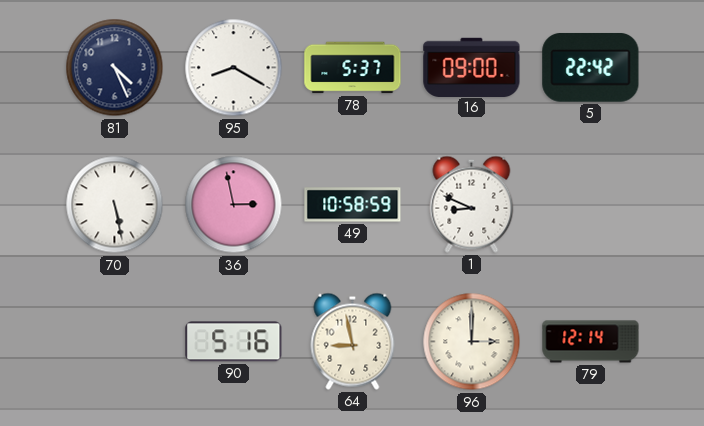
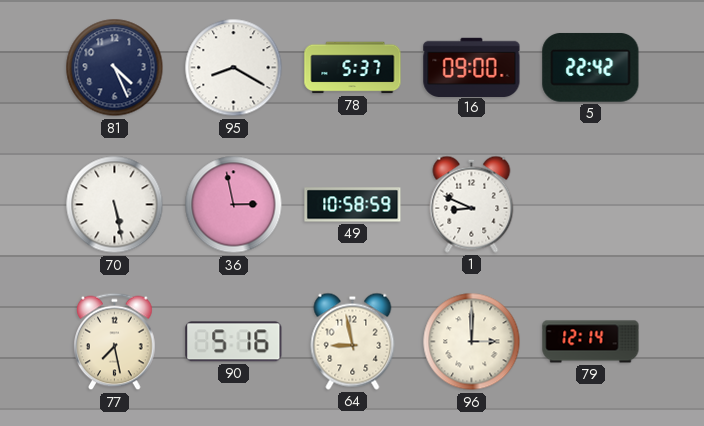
77: none -> 7:28
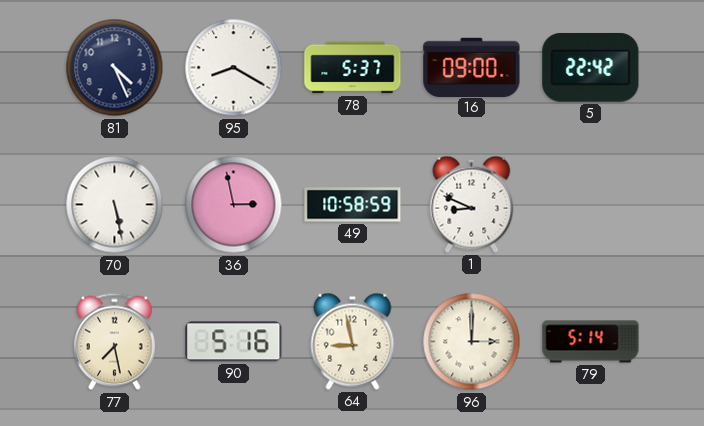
79: 12:14 -> 5:14
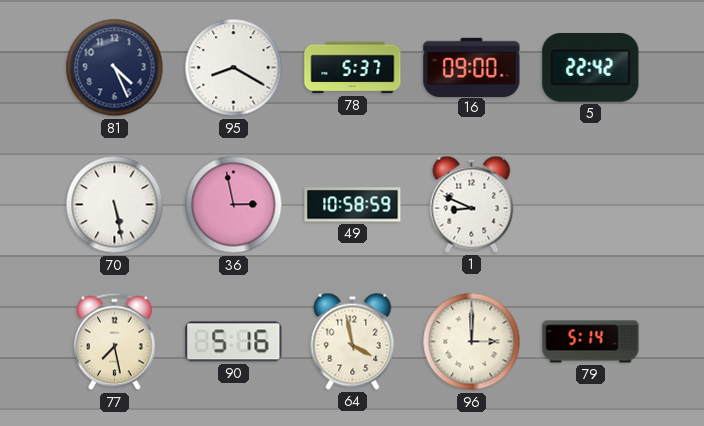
64: 8:58 -> 3:58
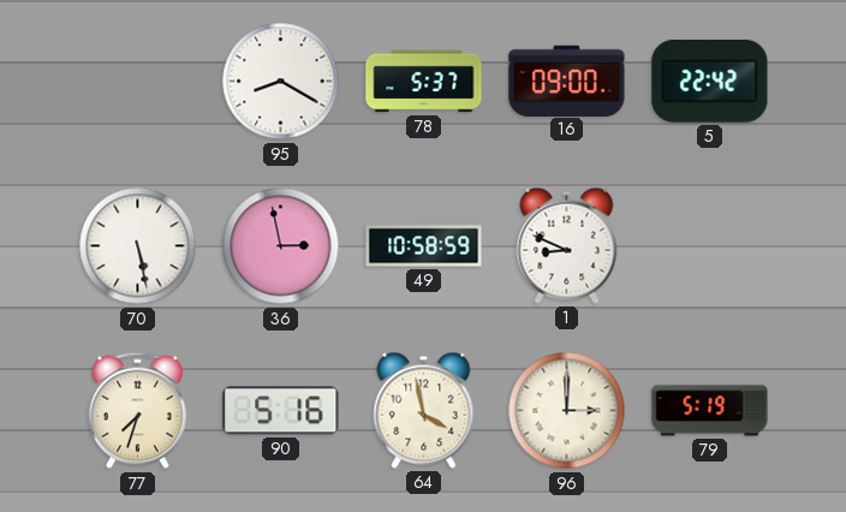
81: 4:26 -> none
77: 7:28 -> 7:33
79: 5:14 -> 5:19
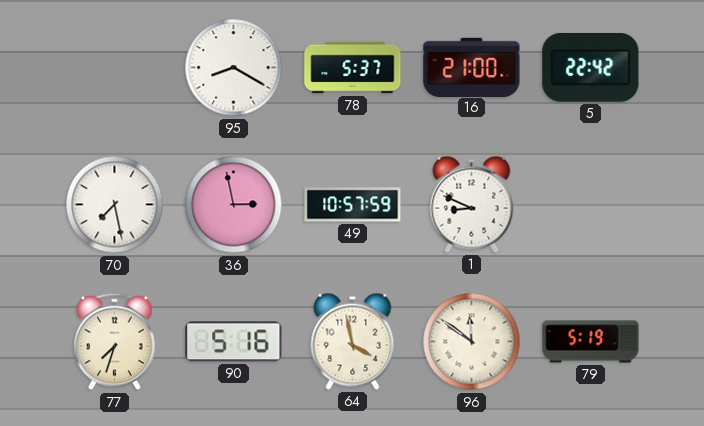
16: 09:00 -> 21:00
70: 5:28 -> 7:28
49: 10:58 -> 10:57
96: 3:00 -> 11:51
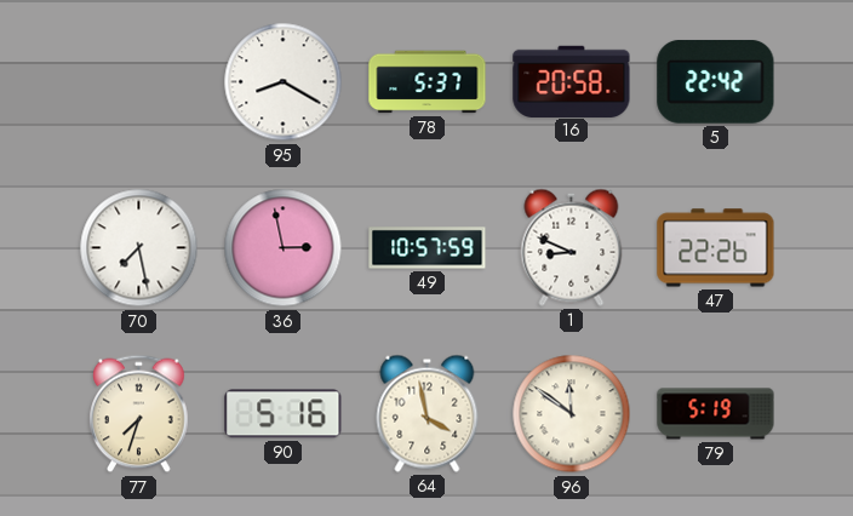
16: 21:00 -> 20:58
47: none -> 22:26
